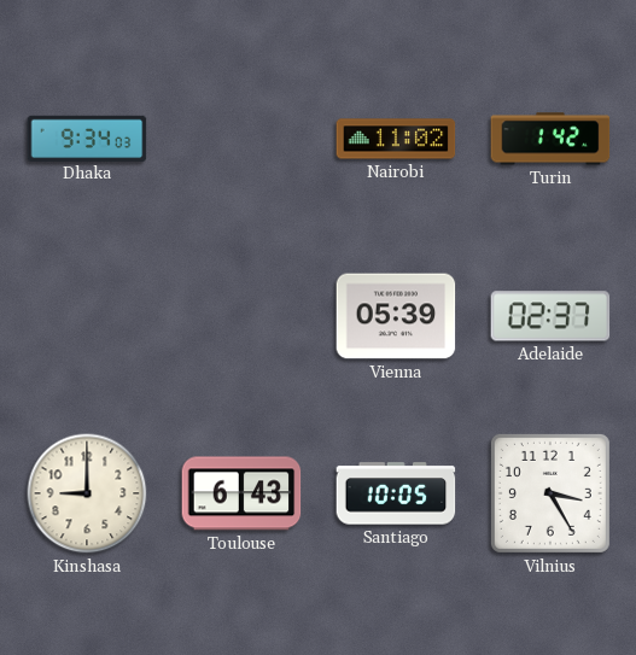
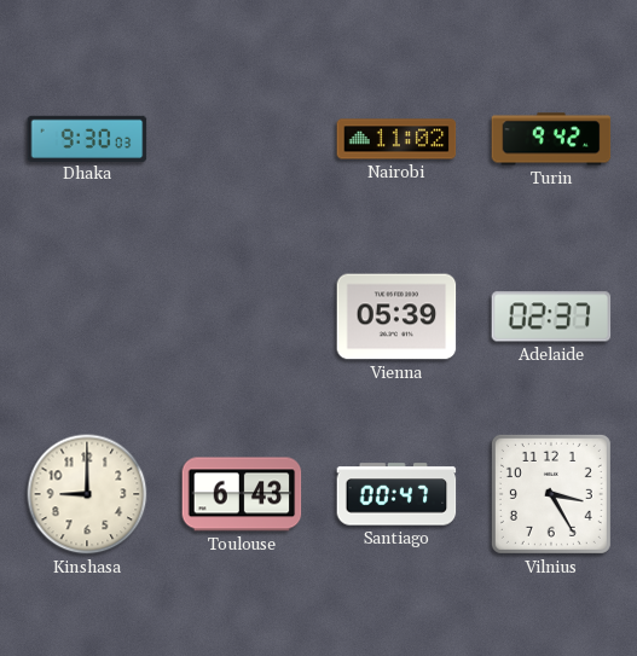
Dhaka: 9:34 -> 9:30
Turin: 1:42 -> 9:42
Santiago: 10:05 -> 00:47
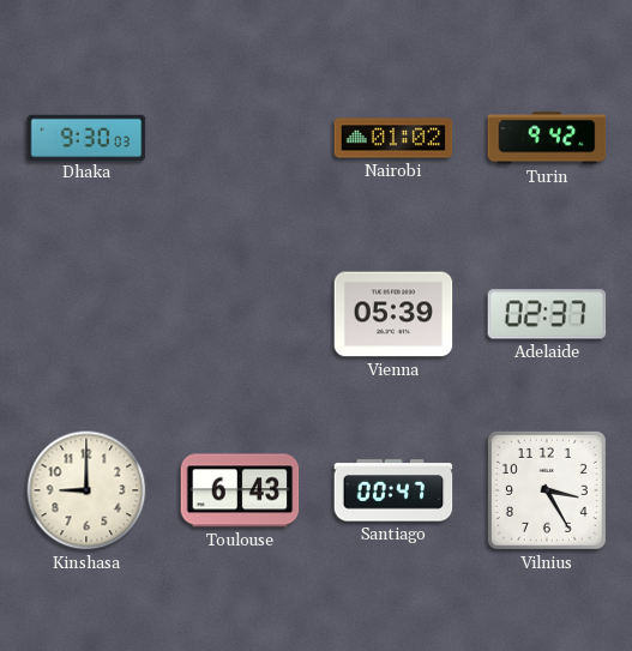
Nairobi: 11:02 -> 01:02
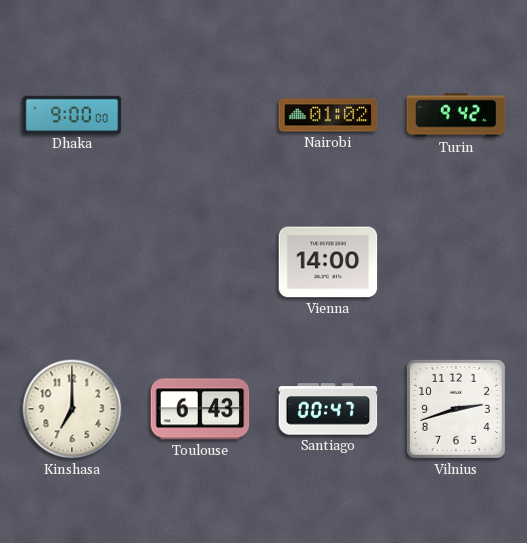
Dhaka: 9:30 -> 9:00
Vienna: 05:39 -> 14:00
Adelaide: 02:37 -> none
Kinshasa: 9:00 -> 7:00
Vilnius: 3:25 -> 2:42
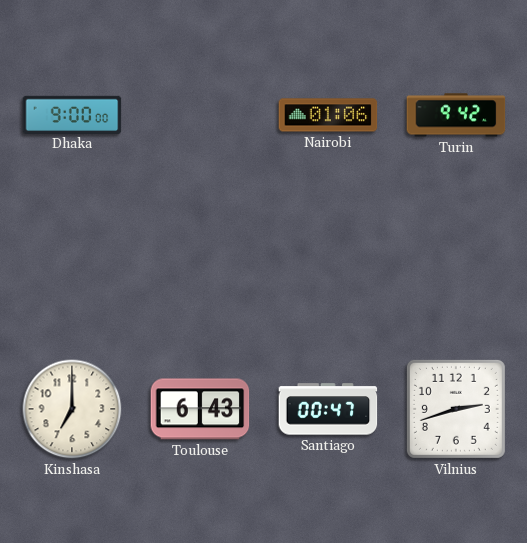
Nairobi: 01:02 -> 01:06
Vienna: 14:00 -> none
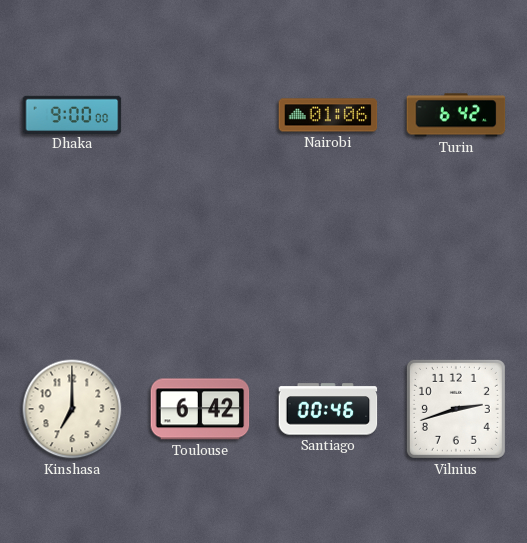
Turin: 9:42 -> 6:42
Toulouse: 6:43 -> 6:42
Santiago: 00:47 -> 00:46
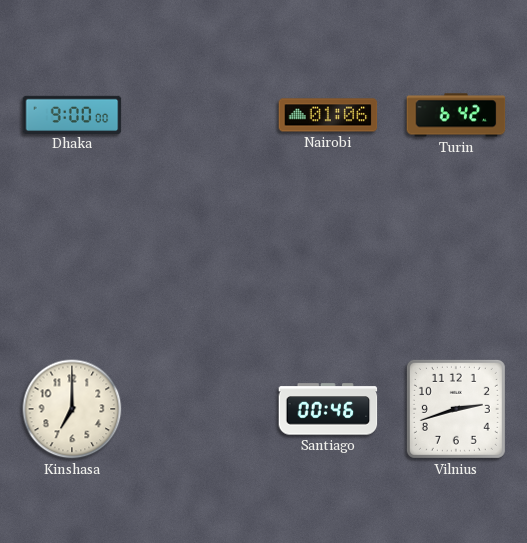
Toulouse: 6:42 -> none
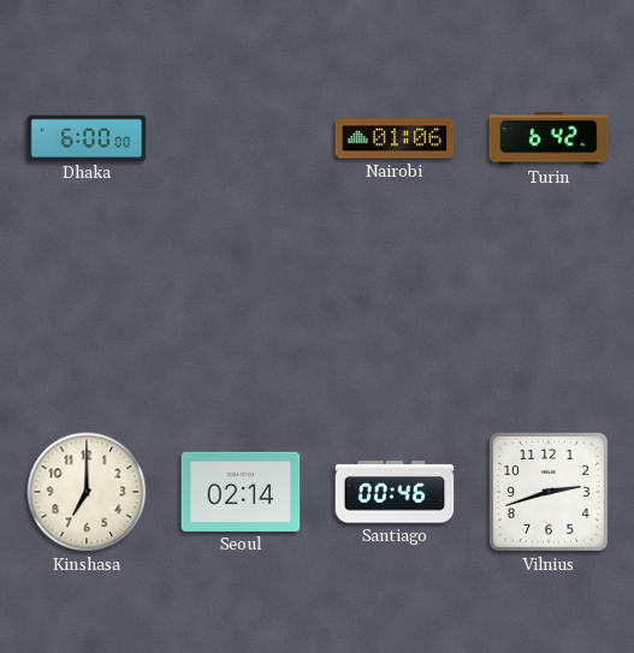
Dhaka: 9:00 -> 6:00
Seoul: none -> 02:14
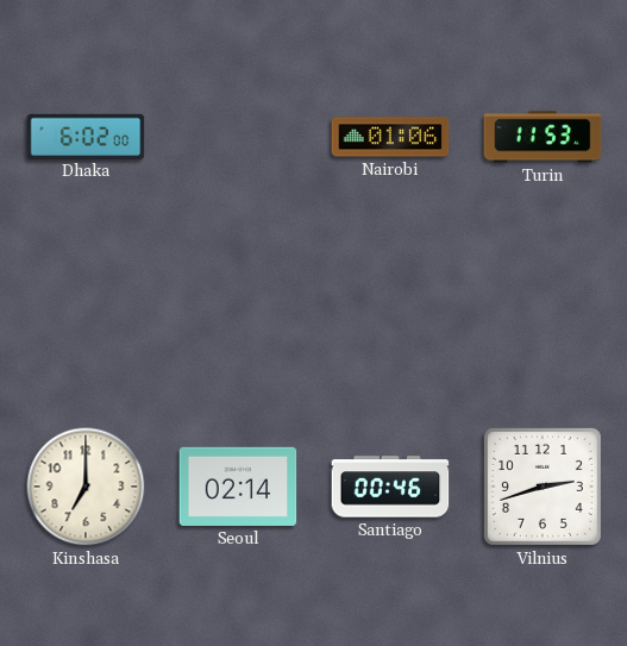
Dhaka: 6:00 -> 6:02
Turin: 6:42 -> 11:53
